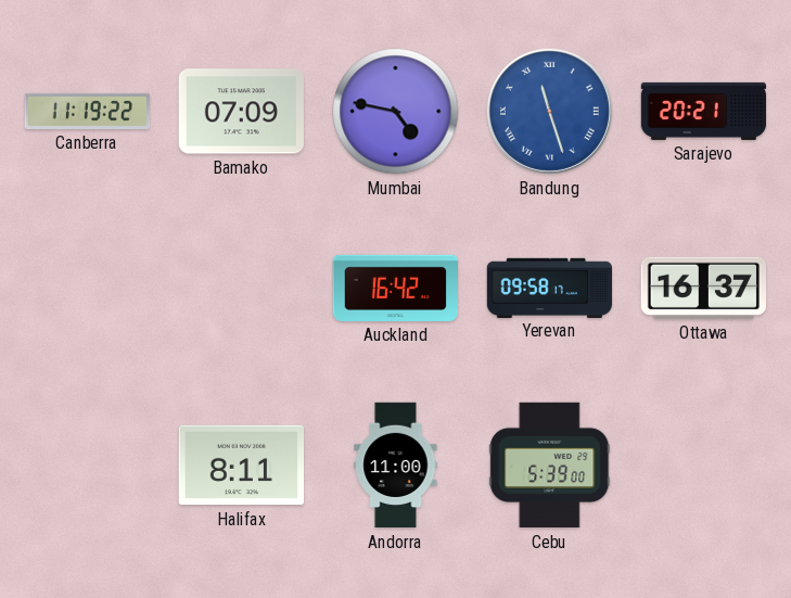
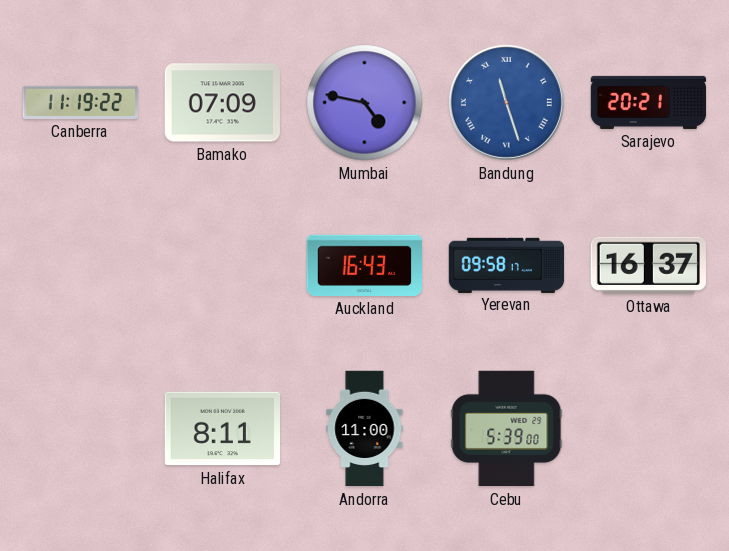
Auckland: 16:42 -> 16:43
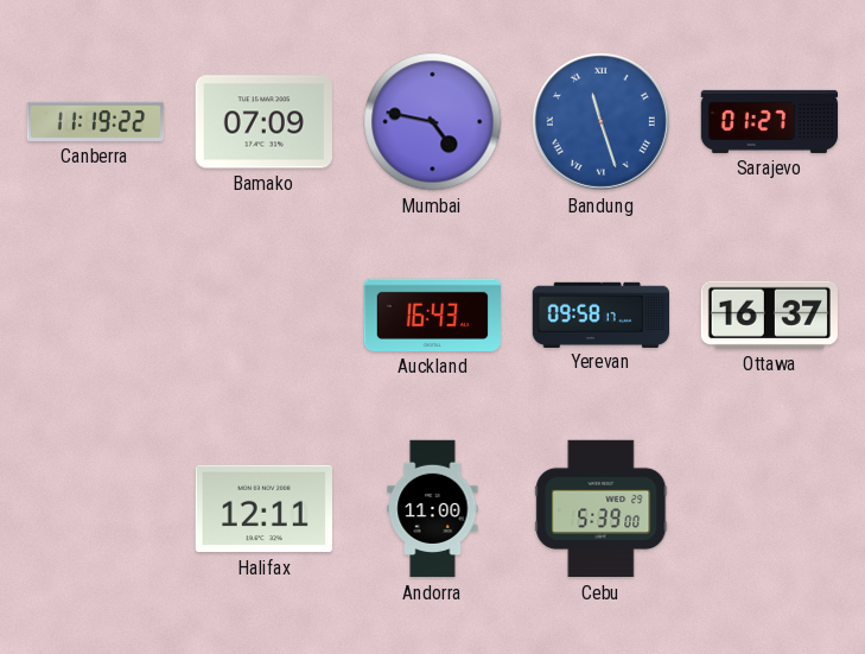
Sarajevo: 20:21 -> 01:27
Halifax: 8:11 -> 12:11
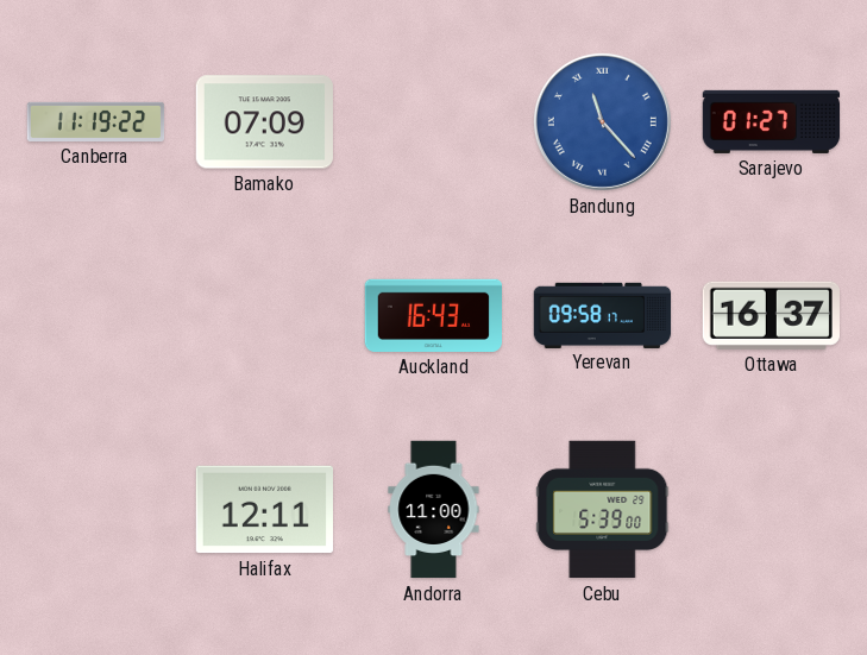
Mumbai: 4:47 -> none
Bandung: 11:27 -> 11:23
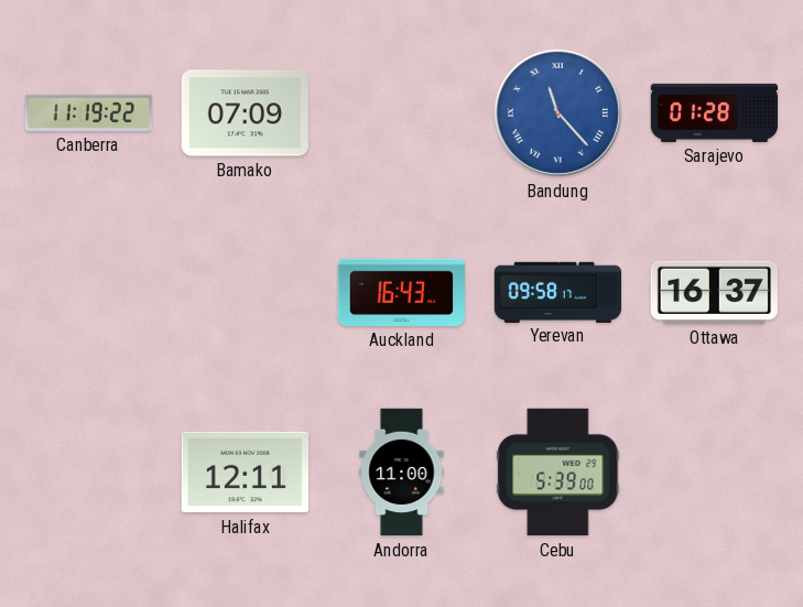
Sarajevo: 01:27 -> 01:28
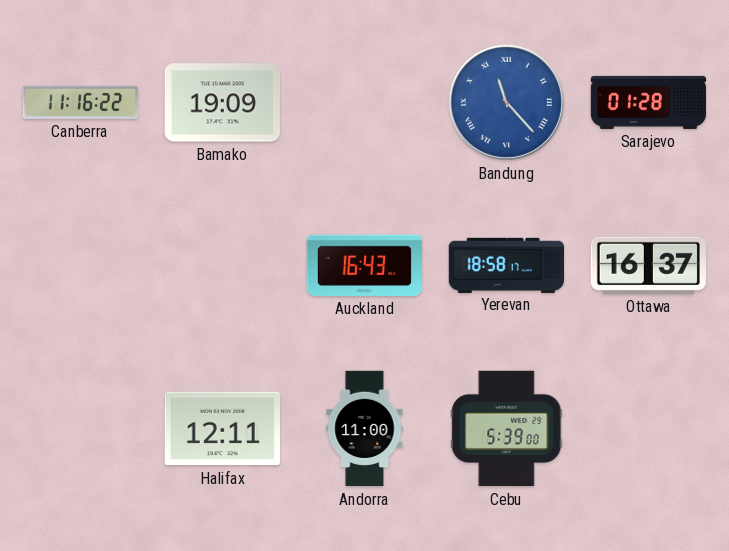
Canberra: 11:19 -> 11:16
Bamako: 07:09 -> 19:09
Yerevan: 09:58 -> 18:58
